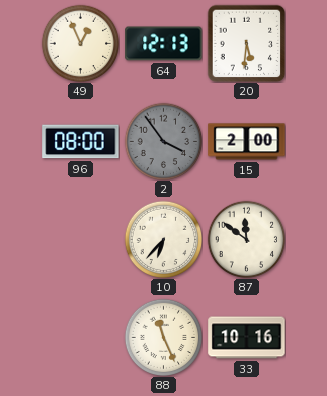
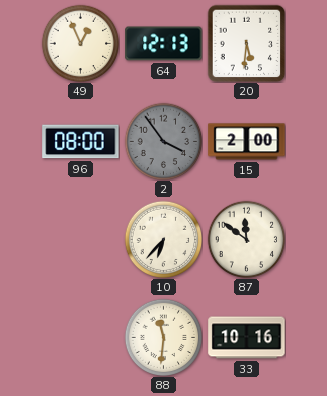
88: 11:26 -> 11:31
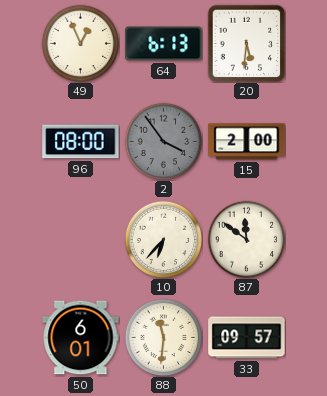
64: 12:13 -> 6:13
50: none -> 6:01
33: 10:16 -> 09:57
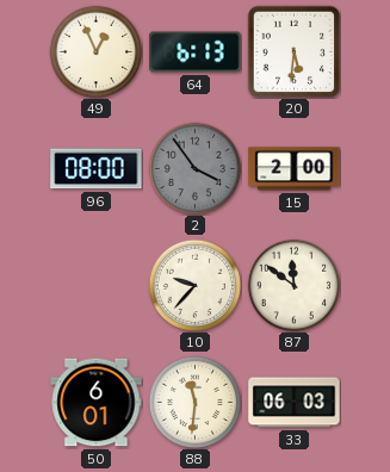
10: 6:37 -> 9:37
33: 09:57 -> 06:03
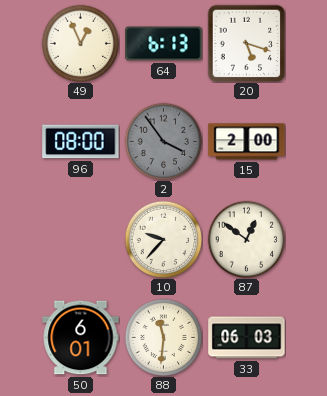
20: 5:31 -> 5:18
87: 11:51 -> 12:51
